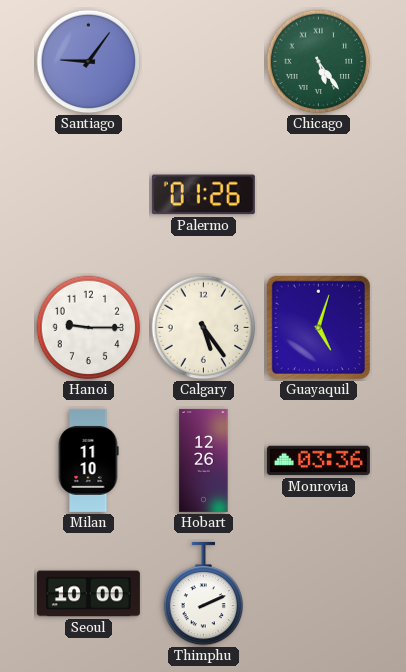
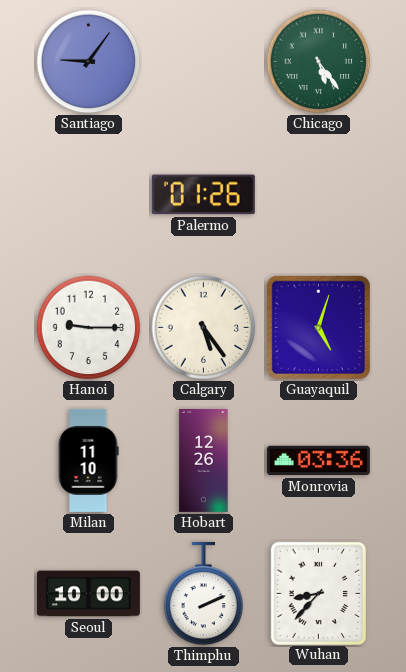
Wuhan: none -> 8:37
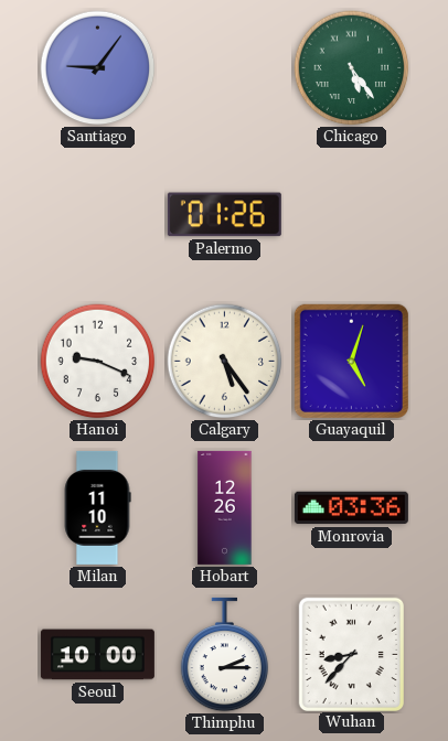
Hanoi: 9:15 -> 9:19
Thimphu: 2:11 -> 2:15
